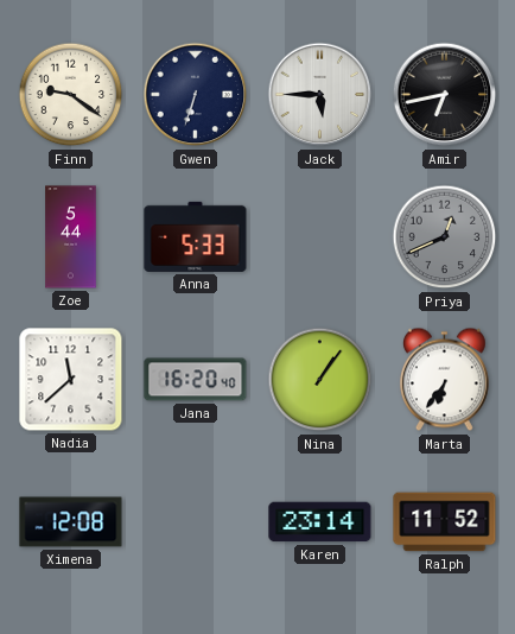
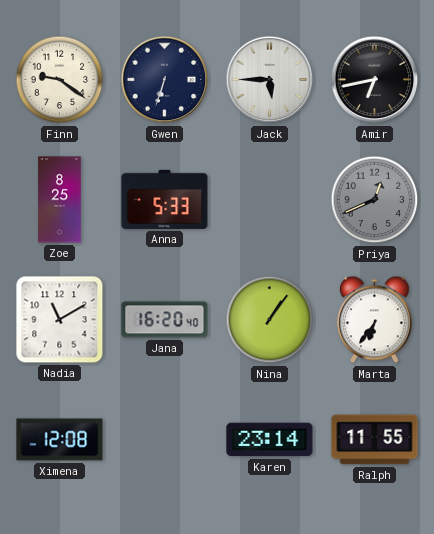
Zoe: 5:44 -> 8:25
Nadia: 11:38 -> 11:10
Ralph: 11:52 -> 11:55
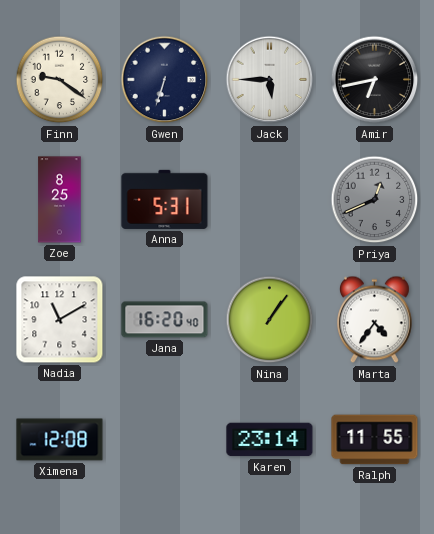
Anna: 5:33 -> 5:31
Marta: 6:36 -> 4:36
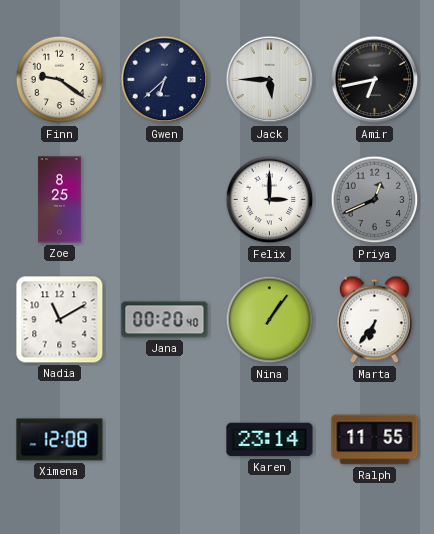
Gwen: 6:33 -> 6:38
Anna: 5:31 -> none
Felix: none -> 3:00
Jana: 16:20 -> 00:20
Marta: 4:36 -> 6:36
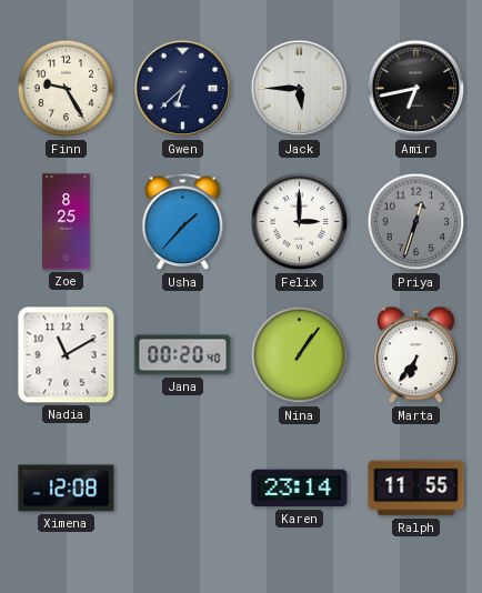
Finn: 9:21 -> 9:25
Usha: none -> 1:37
Priya: 12:41 -> 12:33
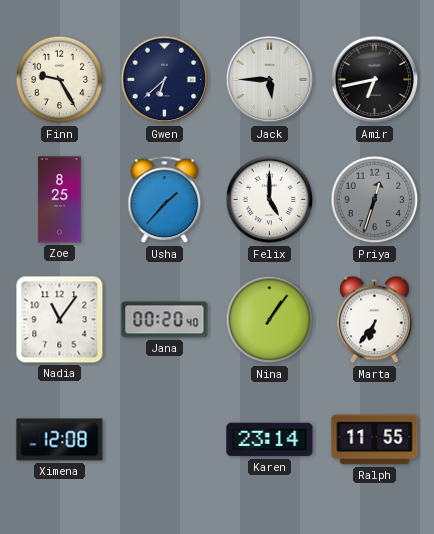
Felix: 3:00 -> 5:00
Nadia: 11:10 -> 11:06
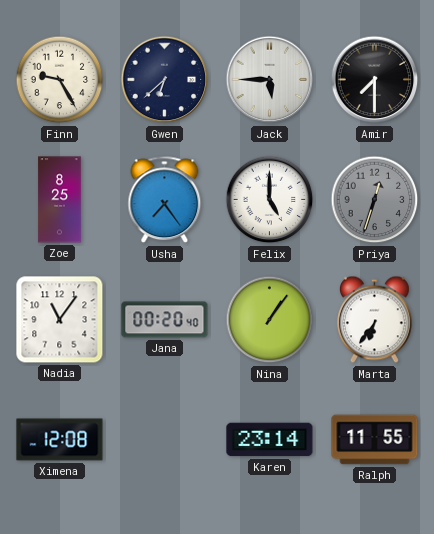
Amir: 6:43 -> 7:30
Usha: 1:37 -> 7:24
